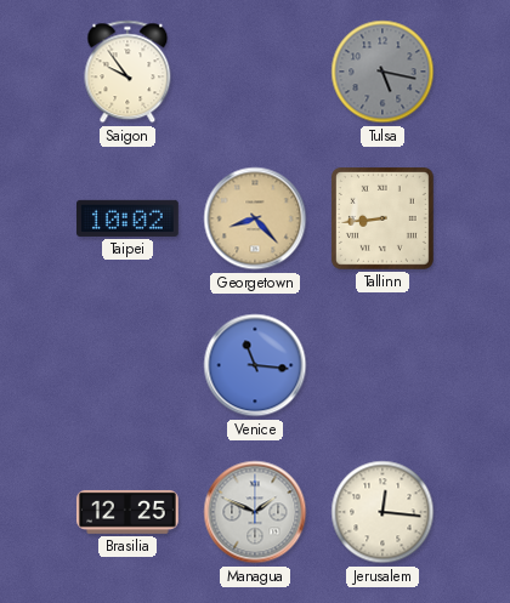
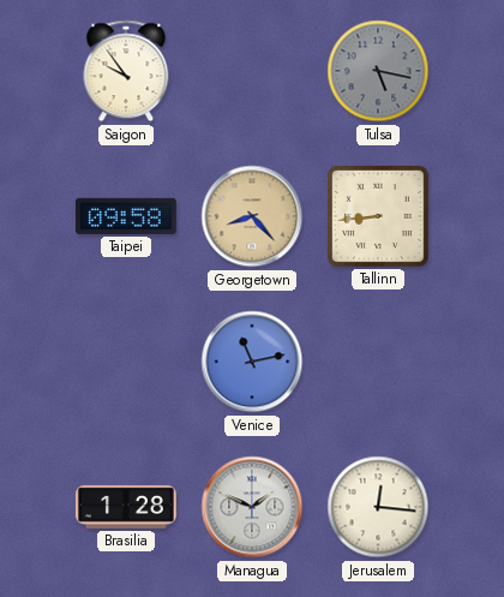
Taipei: 10:02 -> 09:58
Venice: 11:16 -> 11:13
Brasilia: 12:25 -> 1:28
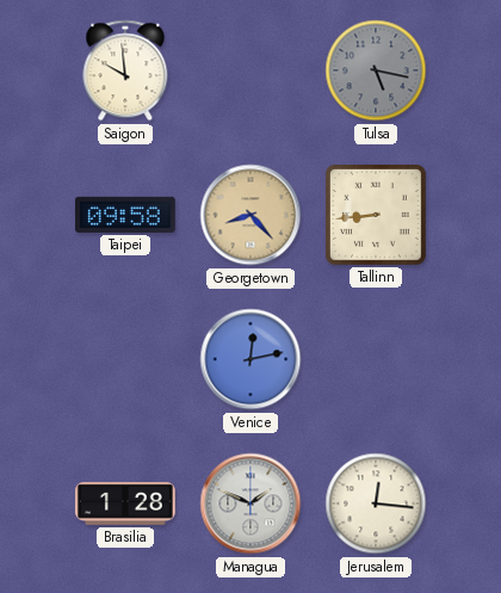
Saigon: 9:54 -> 9:59
Venice: 11:13 -> 12:13
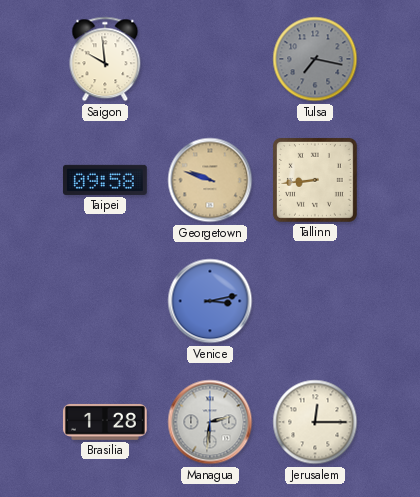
Tulsa: 5:17 -> 7:17
Georgetown: 8:23 -> 9:48
Venice: 12:13 -> 3:13
Managua: 1:49 -> 2:31
Jerusalem: 12:16 -> 12:15
